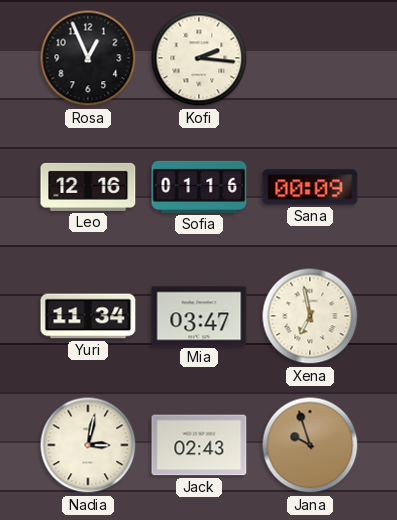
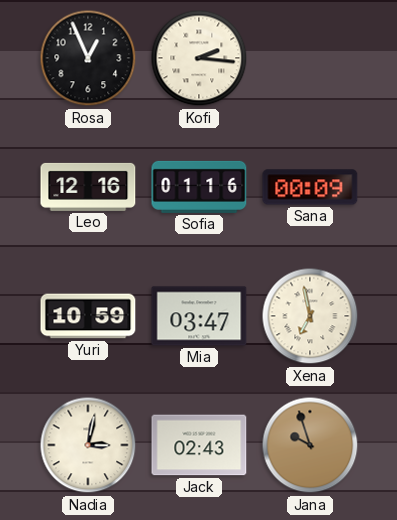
Yuri: 11:34 -> 10:59
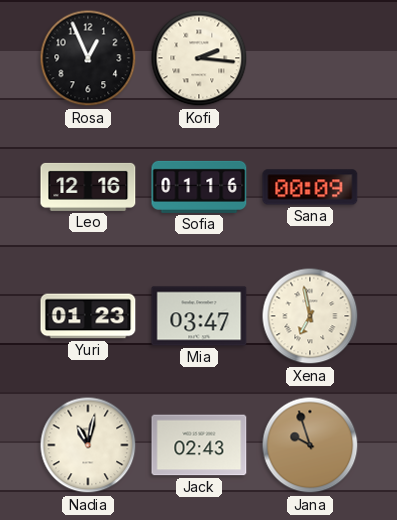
Yuri: 10:59 -> 01:23
Nadia: 3:02 -> 11:02
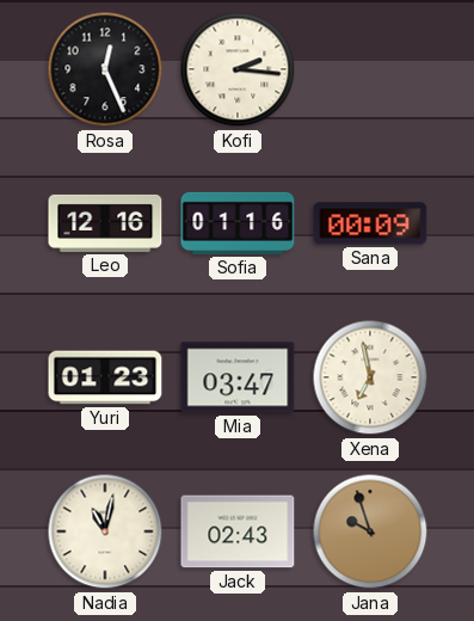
Rosa: 12:56 -> 12:26
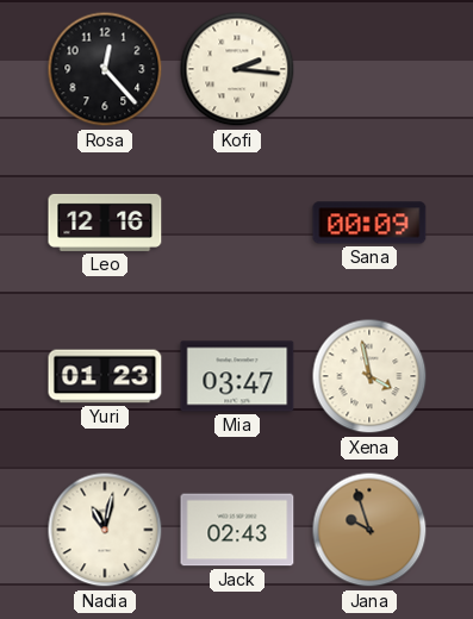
Rosa: 12:26 -> 12:23
Sofia: 01:16 -> none
Xena: 6:58 -> 3:58
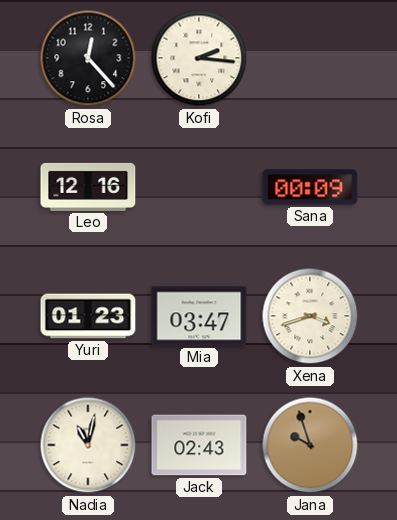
Xena: 3:58 -> 3:42
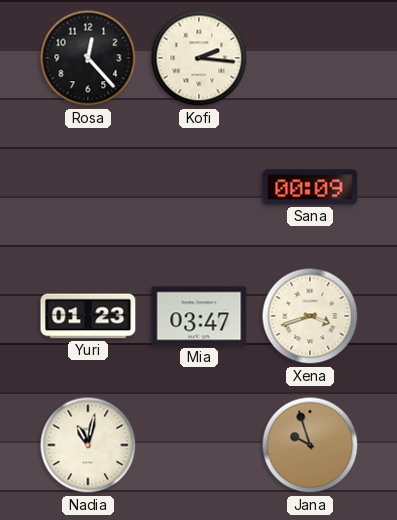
Leo: 12:16 -> none
Jack: 02:43 -> none
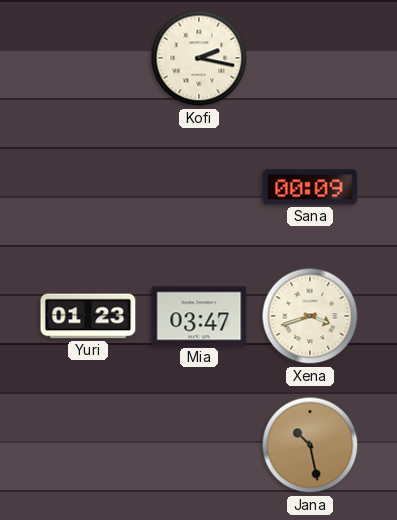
Rosa: 12:23 -> none
Kofi: 2:16 -> 2:17
Nadia: 11:02 -> none
Jana: 9:57 -> 10:28
